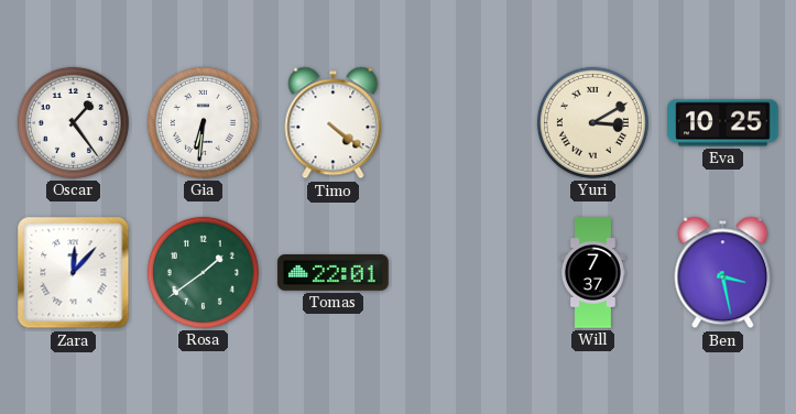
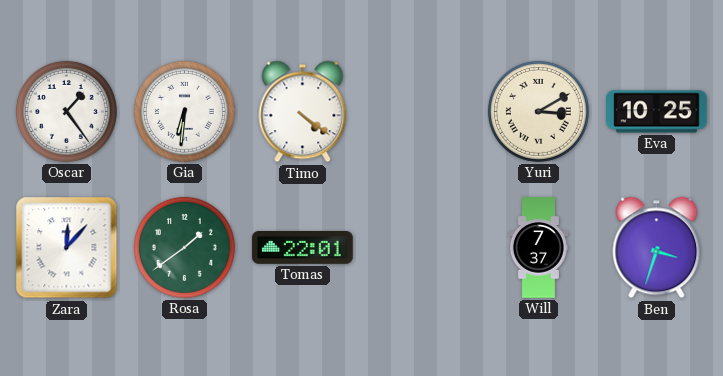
Ben: 3:28 -> 3:33
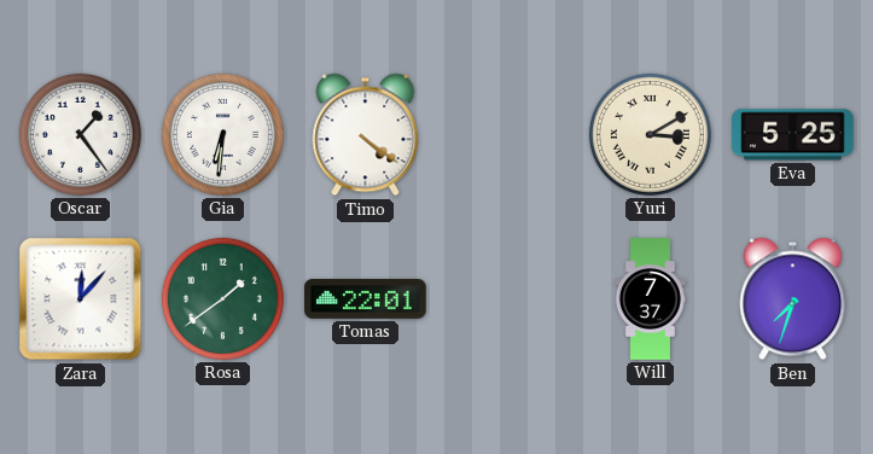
Eva: 10:25 -> 5:25
Ben: 3:33 -> 7:33
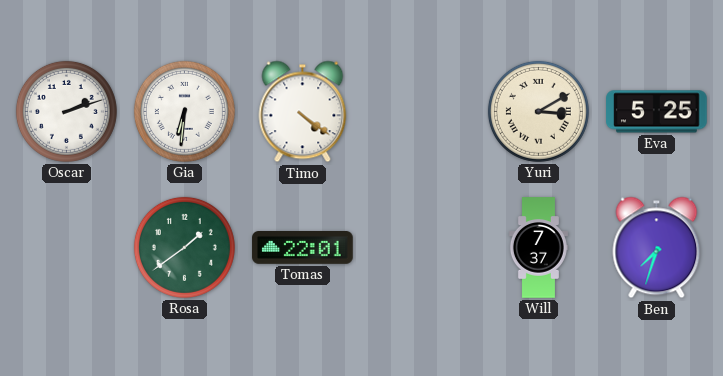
Oscar: 1:24 -> 2:12
Zara: 12:07 -> none
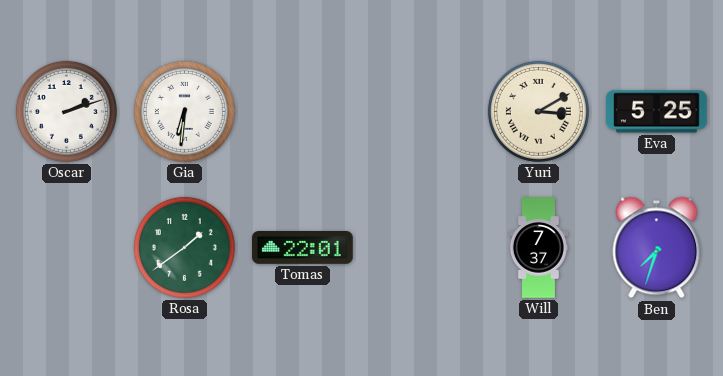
Timo: 4:21 -> none
